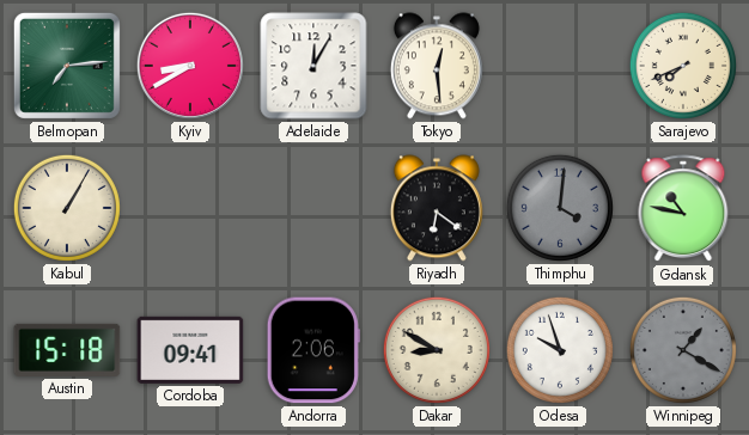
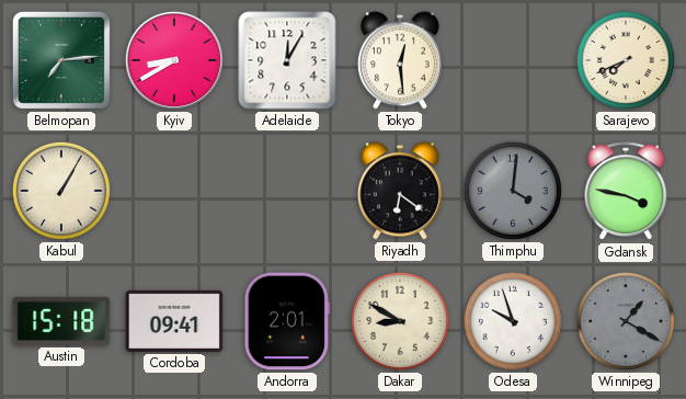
Gdansk: 10:47 -> 3:47
Andorra: 2:06 -> 2:01
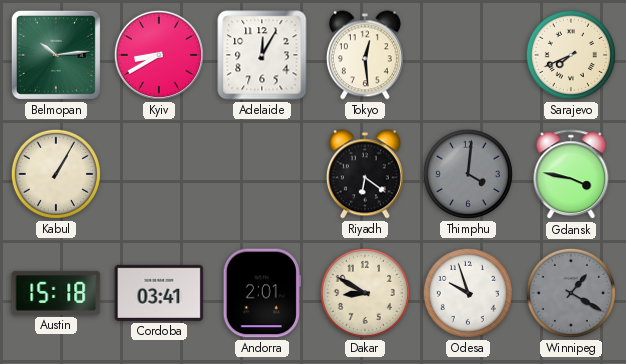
Belmopan: 7:14 -> 10:14
Cordoba: 09:41 -> 03:41
